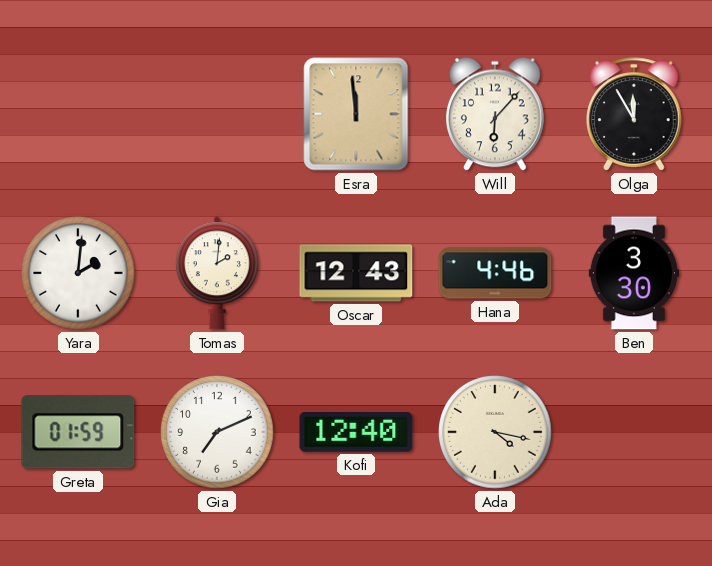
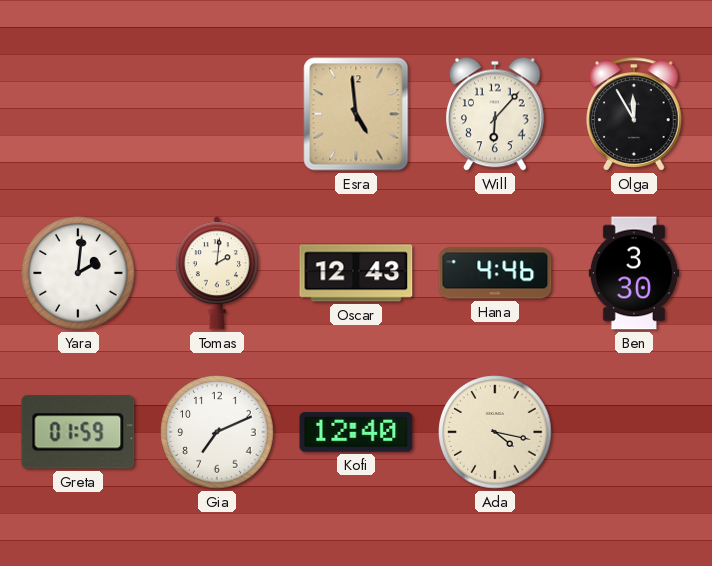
Esra: 11:59 -> 4:59
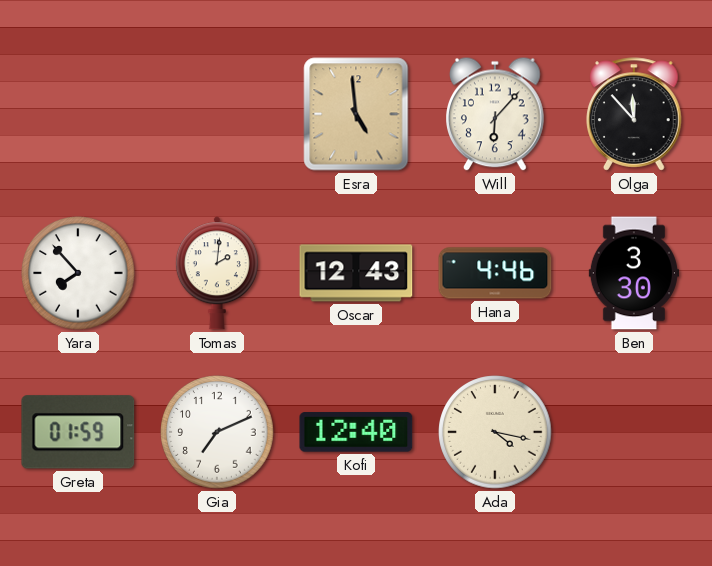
Olga: 11:55 -> 11:53
Yara: 2:01 -> 7:53
